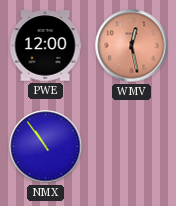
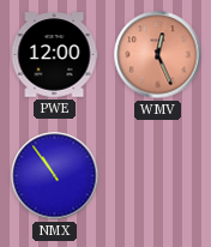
WMV: 12:28 -> 12:26
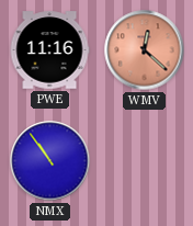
PWE: 12:00 -> 11:16
WMV: 12:26 -> 12:22
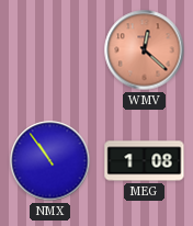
PWE: 11:16 -> none
MEG: none -> 1:08
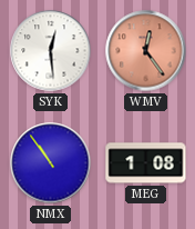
SYK: none -> 12:29
WMV: 12:22 -> 12:24
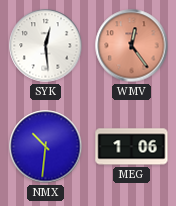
NMX: 10:54 -> 10:31
MEG: 1:08 -> 1:06
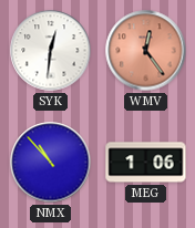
SYK: 12:29 -> 12:31
NMX: 10:31 -> 10:53
